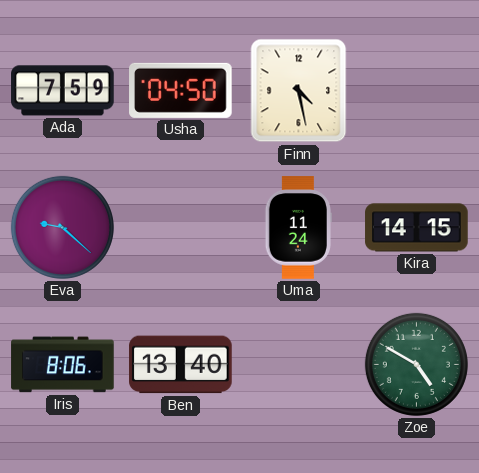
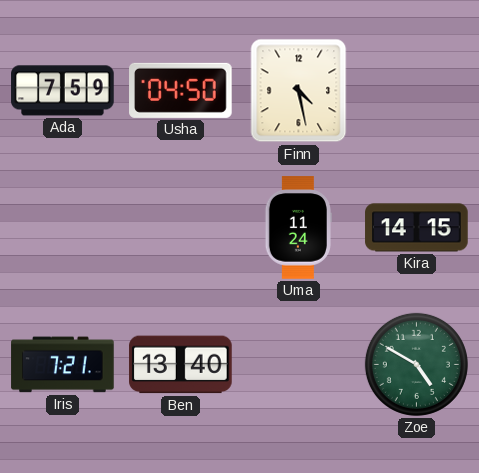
Eva: 9:22 -> none
Iris: 8:06 -> 7:21
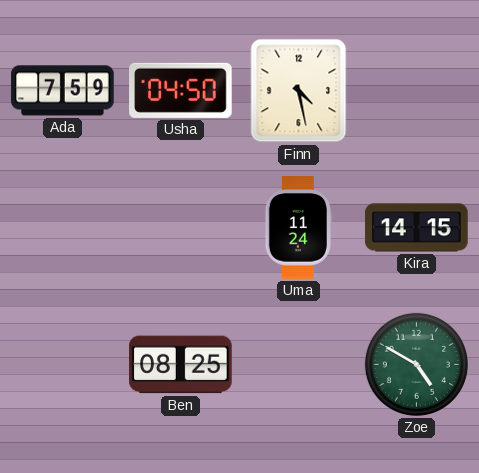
Iris: 7:21 -> none
Ben: 13:40 -> 08:25
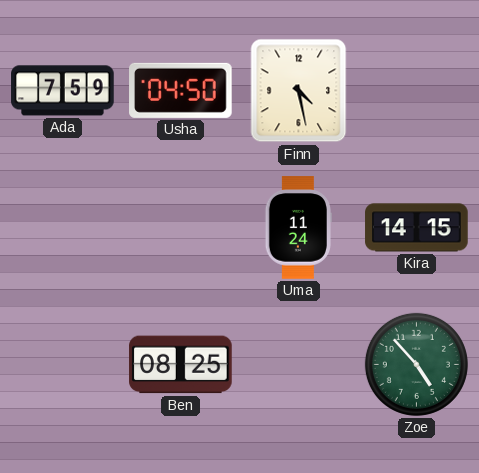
Zoe: 4:50 -> 4:53
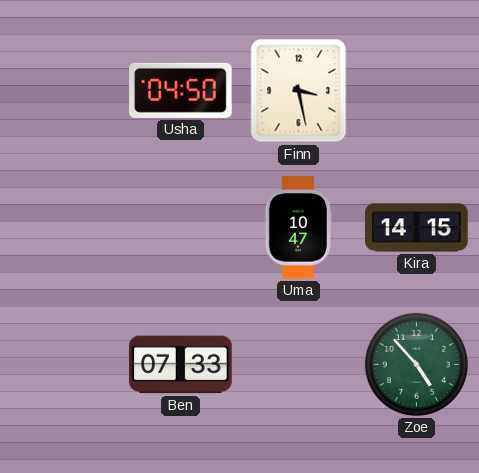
Ada: 7:59 -> none
Finn: 4:28 -> 3:28
Uma: 11:24 -> 10:47
Ben: 08:25 -> 07:33
